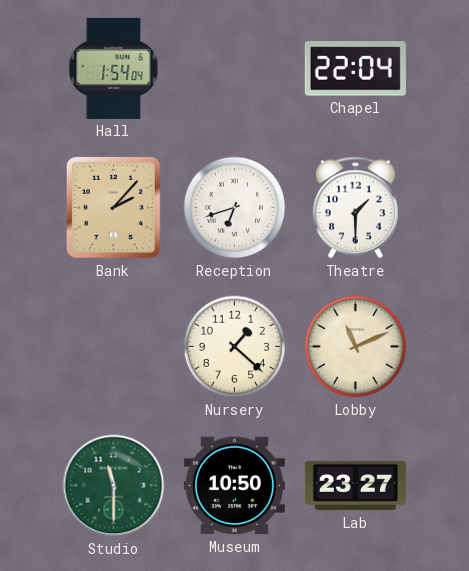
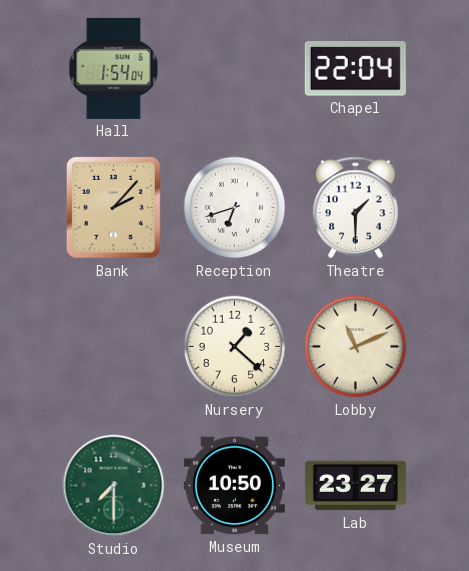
Studio: 11:30 -> 7:30
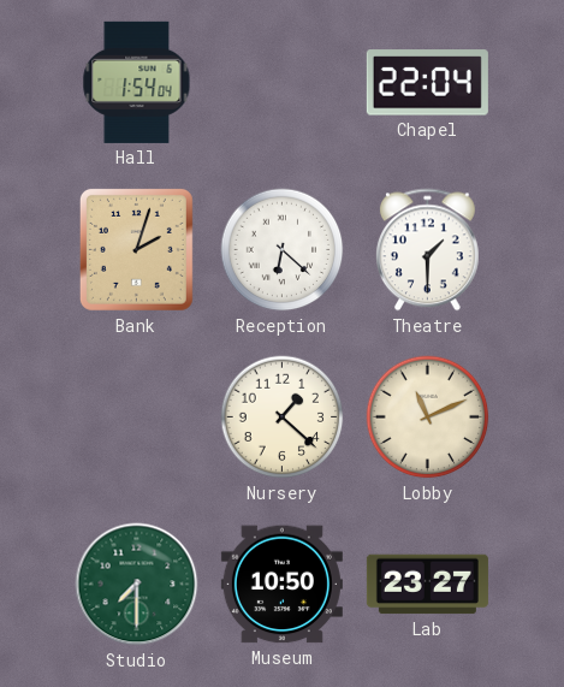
Bank: 2:07 -> 2:03
Reception: 6:42 -> 6:22
